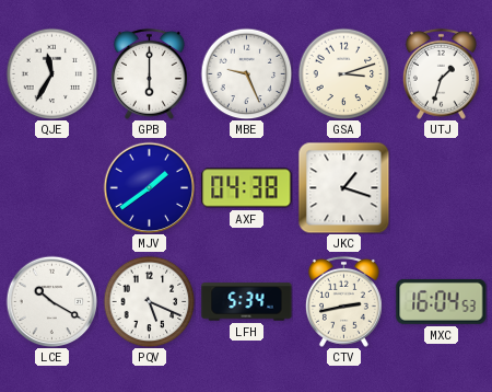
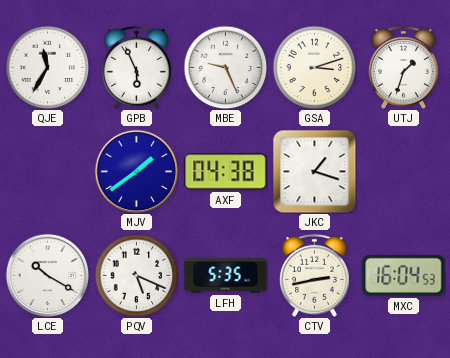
GPB: 6:00 -> 5:56
LFH: 5:34 -> 5:35
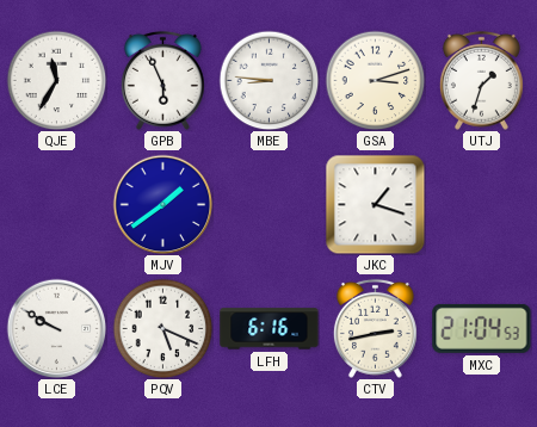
MBE: 9:26 -> 8:46
AXF: 04:38 -> none
LCE: 10:20 -> 9:50
LFH: 5:35 -> 6:16
MXC: 16:04 -> 21:04
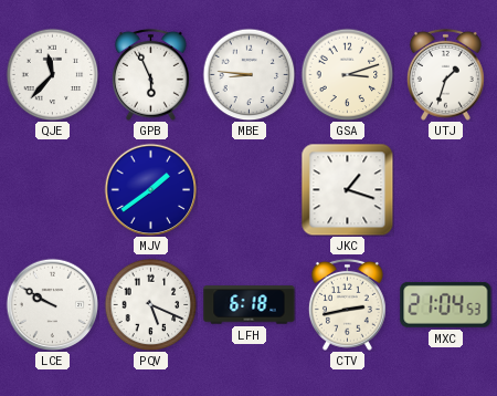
QJE: 11:35 -> 11:37
LFH: 6:16 -> 6:18
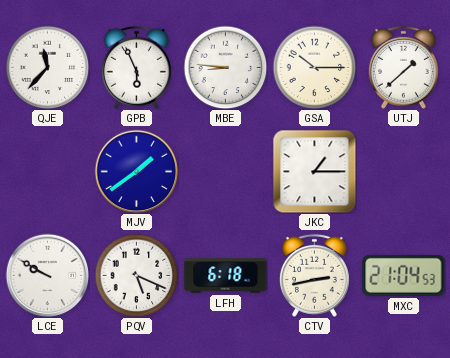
GSA: 3:12 -> 10:15
UTJ: 1:33 -> 1:38
JKC: 1:18 -> 1:15
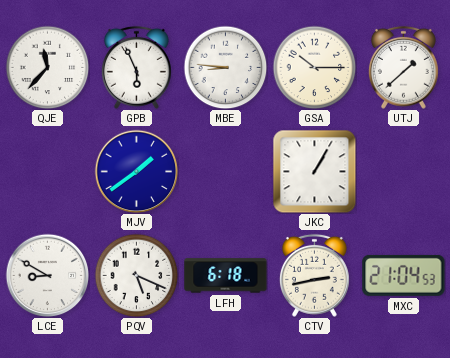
JKC: 1:15 -> 1:05
LCE: 9:50 -> 8:50
